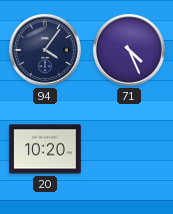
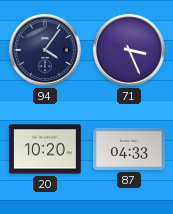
71: 4:26 -> 3:26
87: none -> 04:33
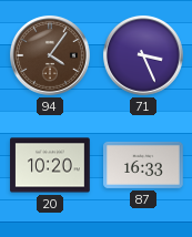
94 dial: navy -> brown
87: 04:33 -> 16:33
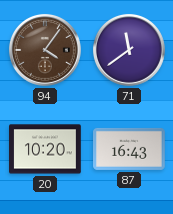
71: 3:26 -> 11:39
87: 16:33 -> 16:43
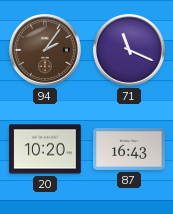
94: 4:06 -> 2:06
71: 11:39 -> 11:19
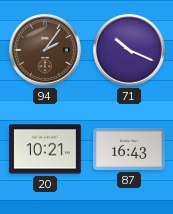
71: 11:19 -> 10:19
20: 10:20 -> 10:21
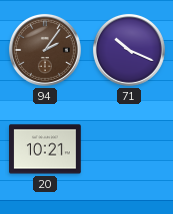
87: 16:43 -> none
